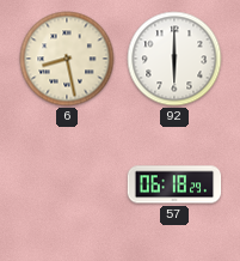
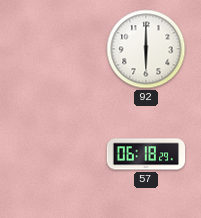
6: 8:28 -> none
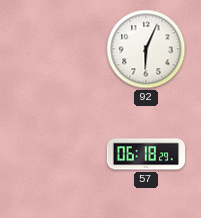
92: 6:00 -> 6:04
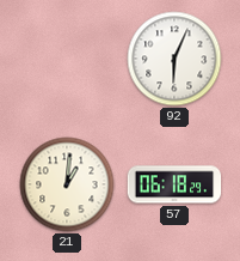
21: none -> 1:01
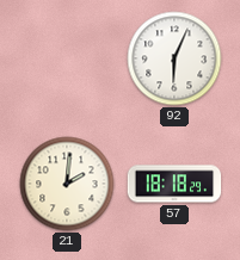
21: 1:01 -> 2:01
57: 06:18 -> 18:18
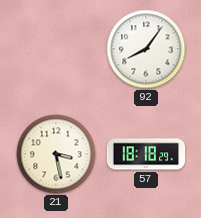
92: 6:04 -> 8:06
21: 2:01 -> 3:28
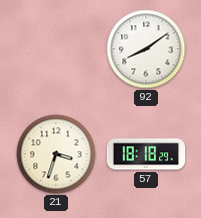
92: 8:06 -> 8:09
21: 3:28 -> 3:33
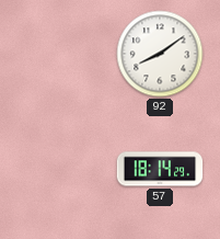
21: 3:33 -> none
57: 18:18 -> 18:14
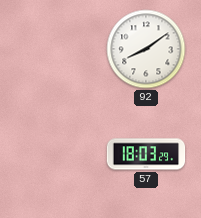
57: 18:14 -> 18:03
